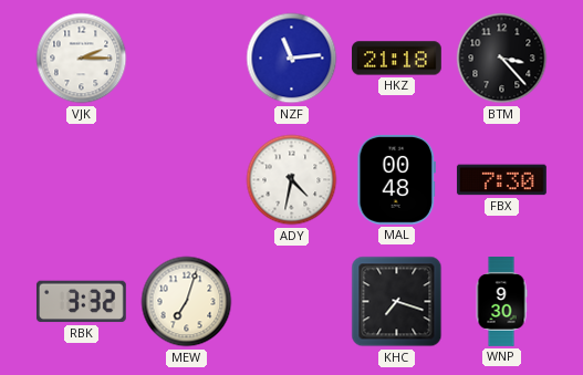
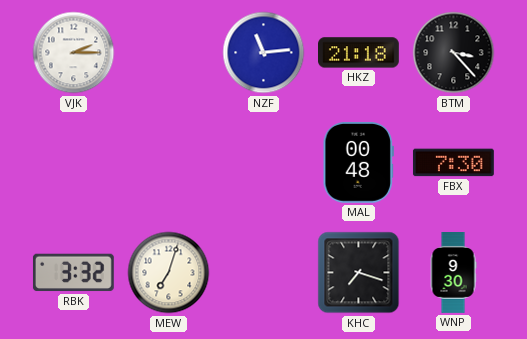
ADY: 4:32 -> none
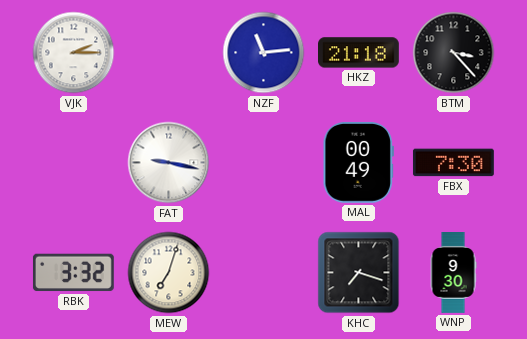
FAT: none -> 9:17
MAL: 00:48 -> 00:49
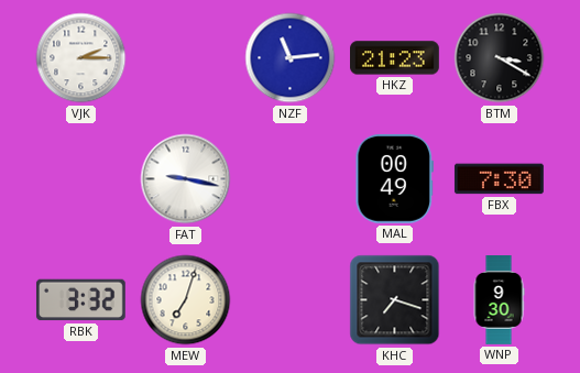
HKZ: 21:18 -> 21:23
BTM: 3:23 -> 3:20
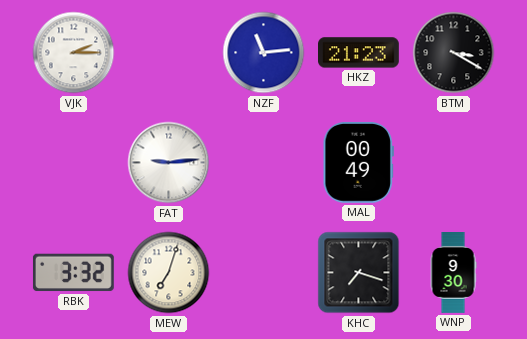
FAT: 9:17 -> 9:14
FBX: 7:30 -> none
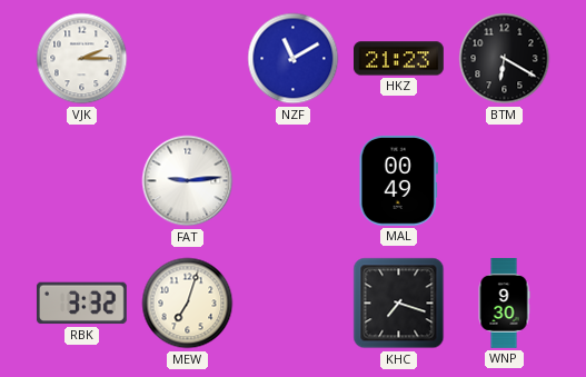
NZF: 11:14 -> 11:10
BTM: 3:20 -> 6:20
